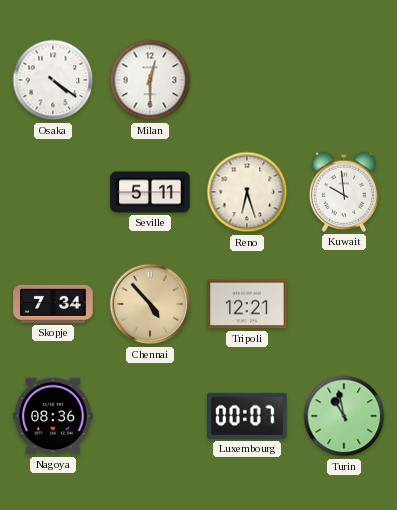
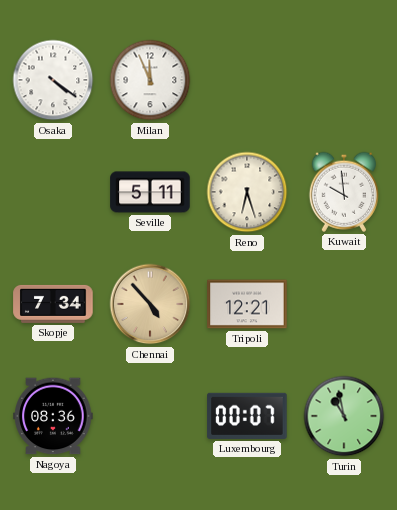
Milan: 12:30 -> 11:56
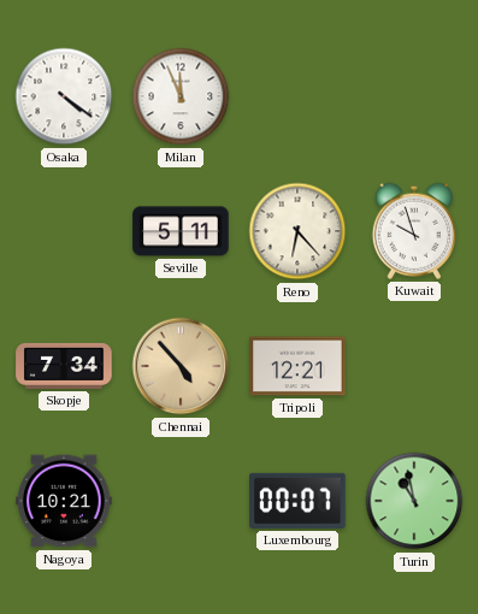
Reno: 6:27 -> 6:23
Kuwait: 9:59 -> 9:57
Nagoya: 08:36 -> 10:21
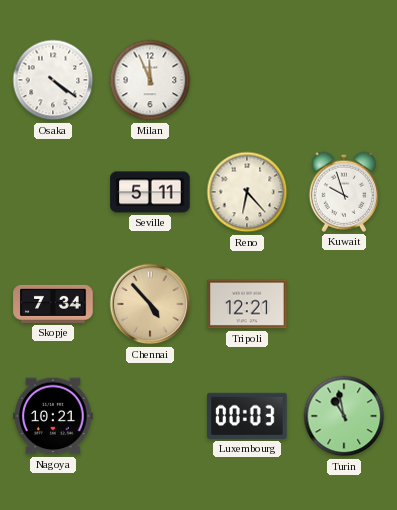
Luxembourg: 00:07 -> 00:03
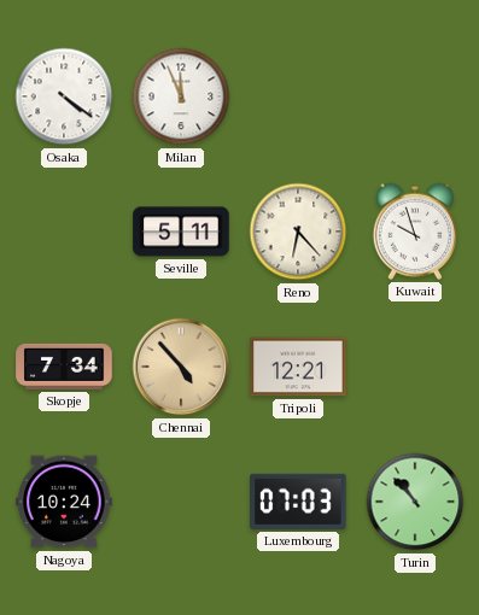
Nagoya: 10:21 -> 10:24
Luxembourg: 00:03 -> 07:03
Turin: 10:58 -> 10:53
